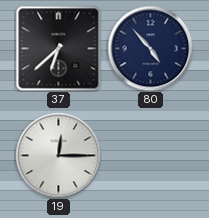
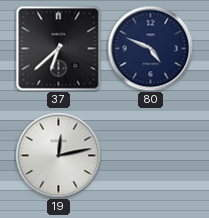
80: 4:53 -> 4:49
19: 12:15 -> 12:13
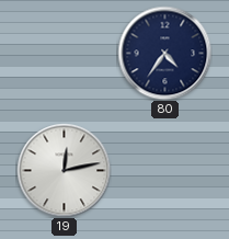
37: 6:38 -> none
80: 4:49 -> 4:36
